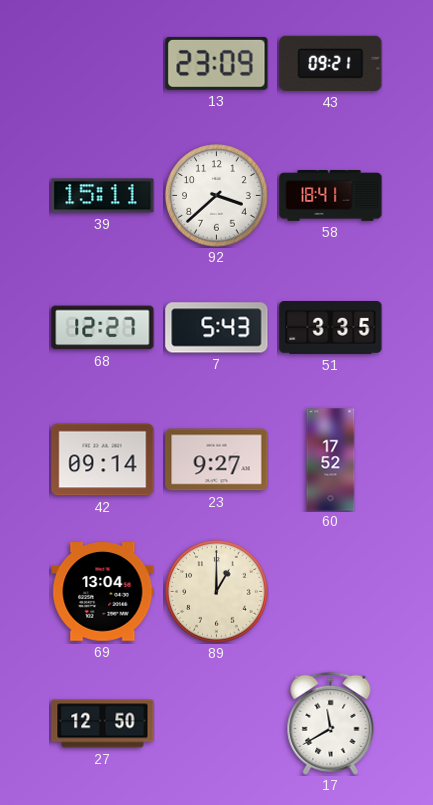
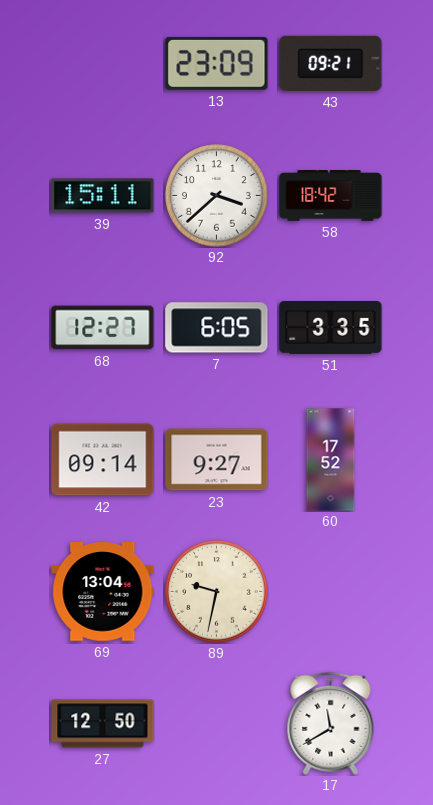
58: 18:41 -> 18:42
7: 5:43 -> 6:05
89: 1:00 -> 9:32
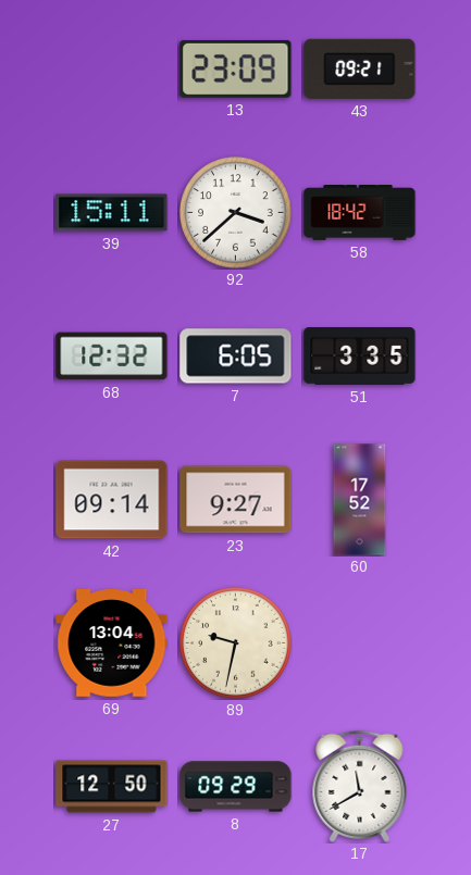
68: 12:27 -> 12:32
8: none -> 09:29
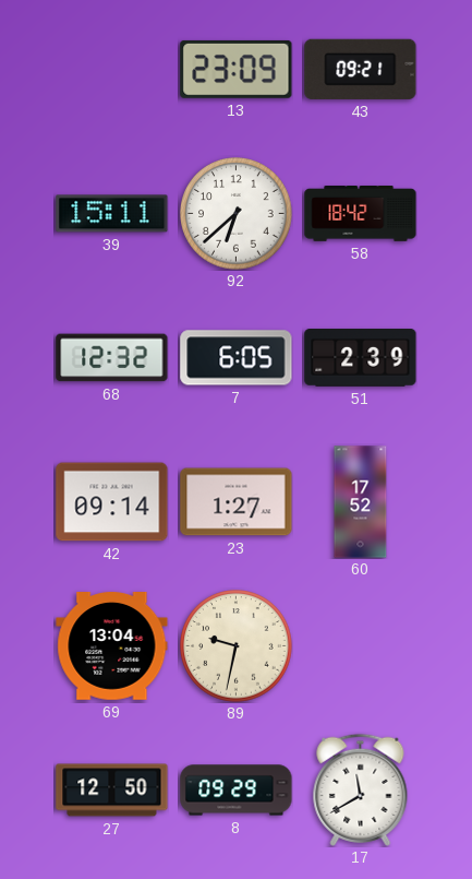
92: 3:38 -> 6:38
51: 3:35 -> 2:39
23: 9:27 -> 1:27
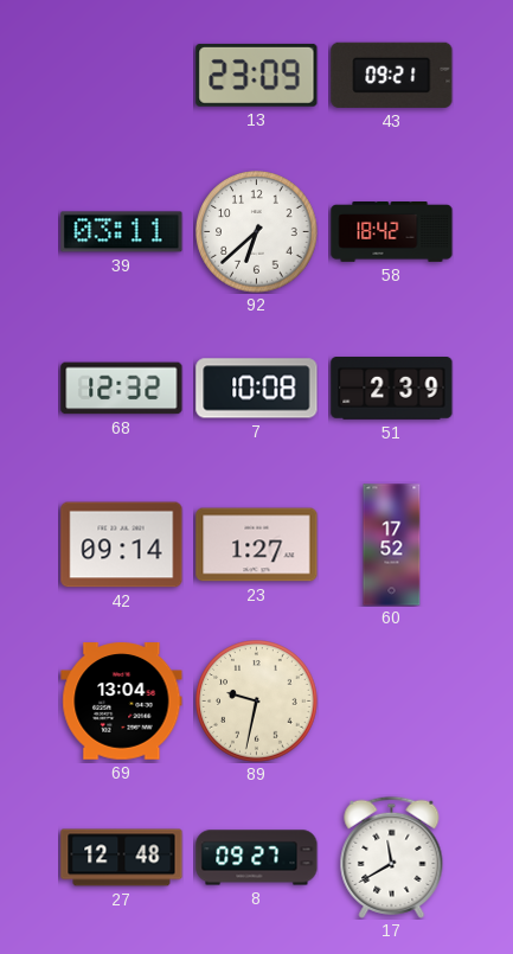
39: 15:11 -> 03:11
7: 6:05 -> 10:08
27: 12:50 -> 12:48
8: 09:29 -> 09:27
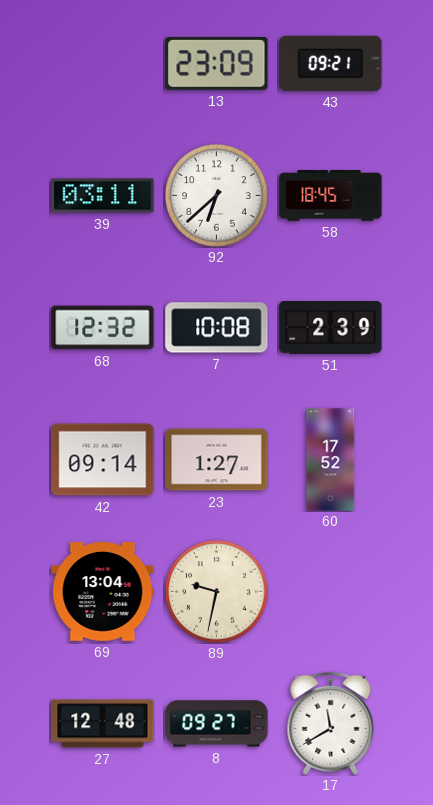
58: 18:42 -> 18:45
